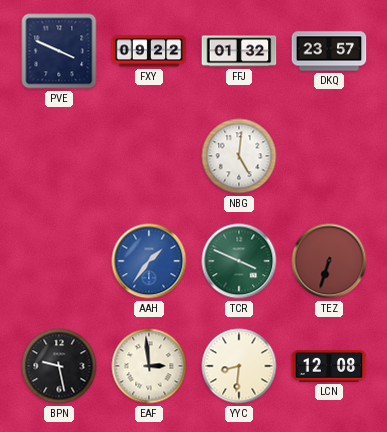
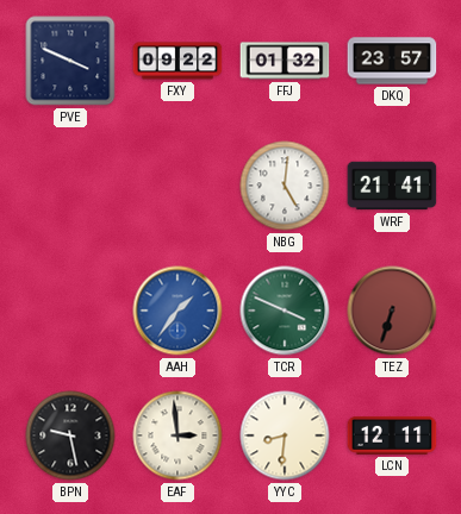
WRF: none -> 21:41
LCN: 12:08 -> 12:11
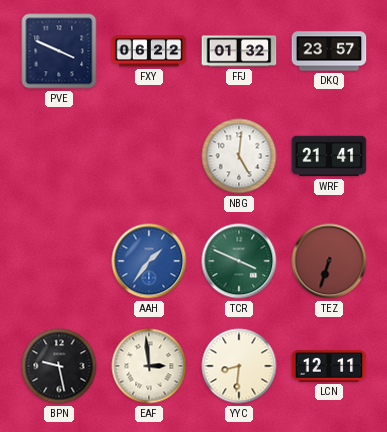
FXY: 09:22 -> 06:22
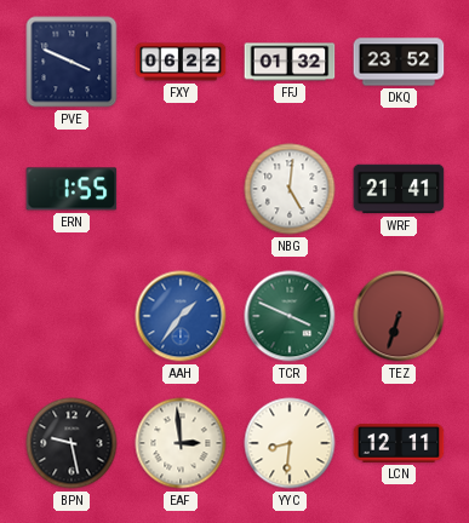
DKQ: 23:57 -> 23:52
ERN: none -> 1:55
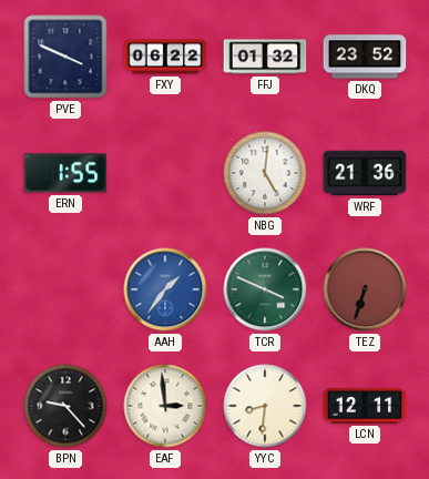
WRF: 21:41 -> 21:36
BPN: 9:28 -> 9:23
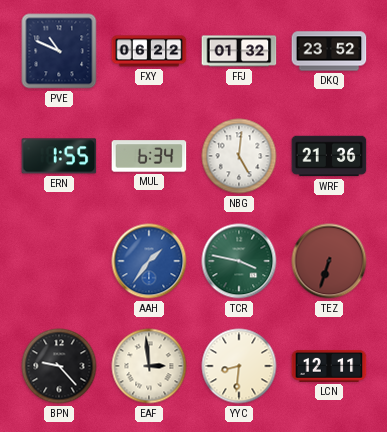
PVE: 3:49 -> 10:49
MUL: none -> 6:34
TCR: 3:49 -> 3:47
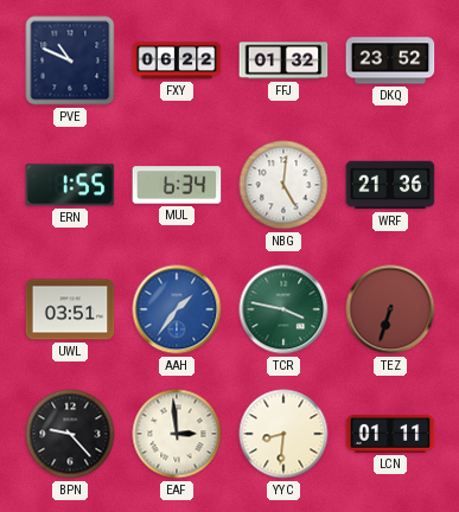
UWL: none -> 03:51
LCN: 12:11 -> 01:11
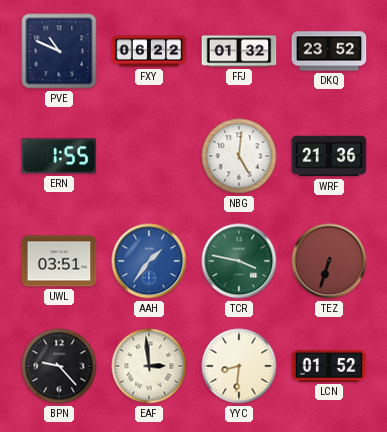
MUL: 6:34 -> none
LCN: 01:11 -> 01:52
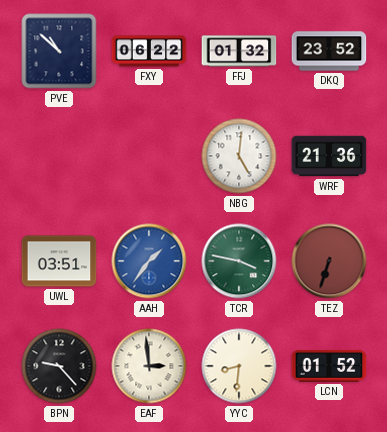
PVE: 10:49 -> 10:52
ERN: 1:55 -> none
